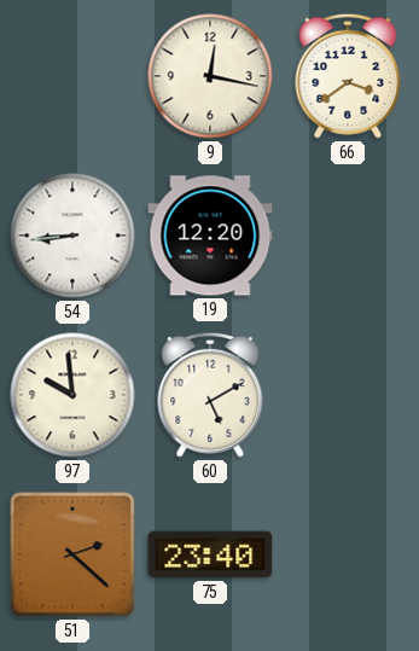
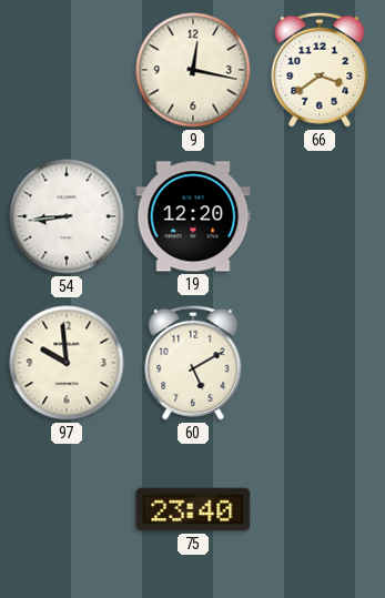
51: 2:22 -> none
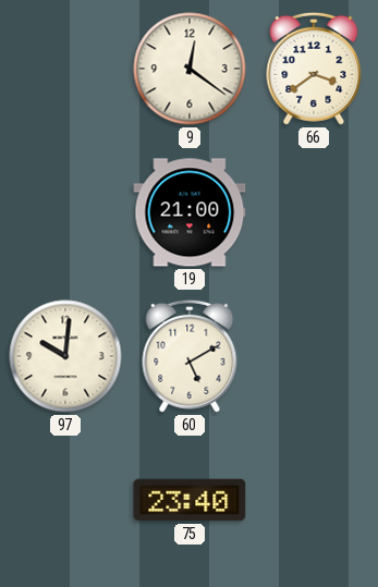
9: 12:17 -> 12:21
54: 8:44 -> none
19: 12:20 -> 21:00
97: 9:59 -> 10:01
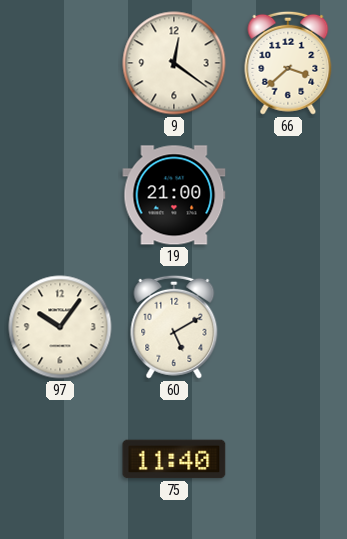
66: 3:39 -> 3:38
97: 10:01 -> 10:06
75: 23:40 -> 11:40
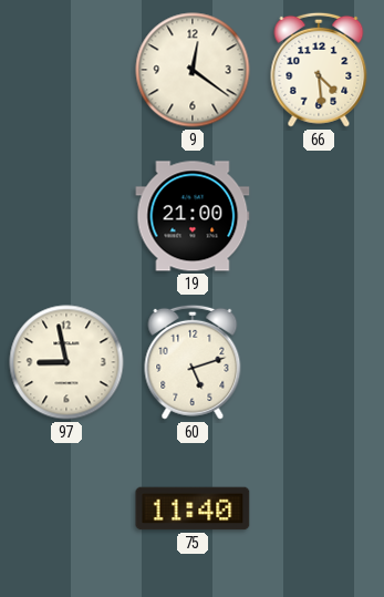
66: 3:38 -> 4:29
97: 10:06 -> 8:58
60: 5:10 -> 5:12
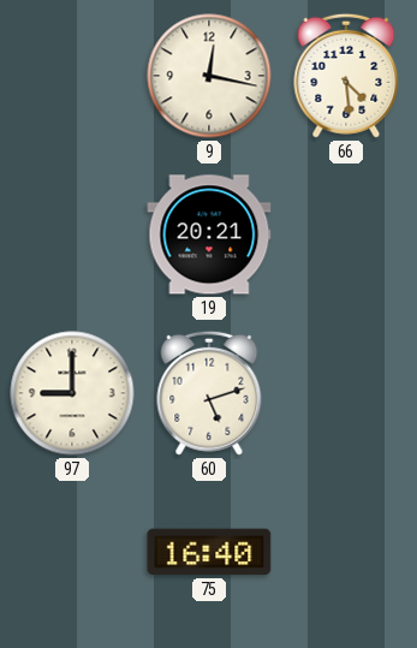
9: 12:21 -> 12:17
19: 21:00 -> 20:21
97: 8:58 -> 9:00
75: 11:40 -> 16:40
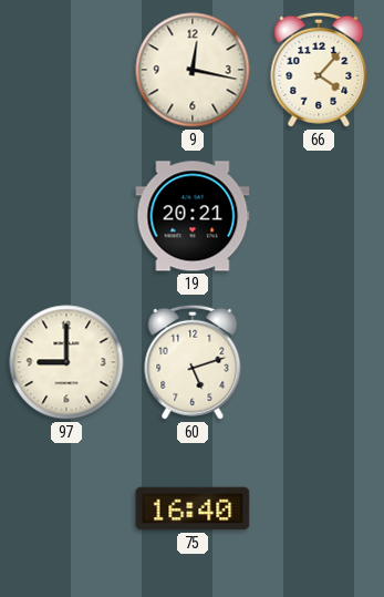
66: 4:29 -> 4:07
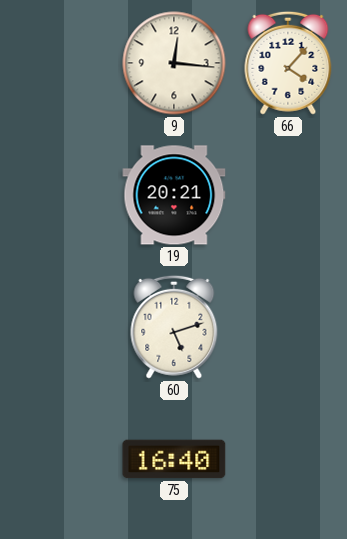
9: 12:17 -> 12:16
97: 9:00 -> none
